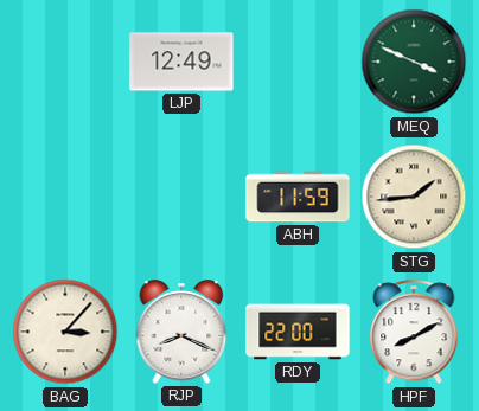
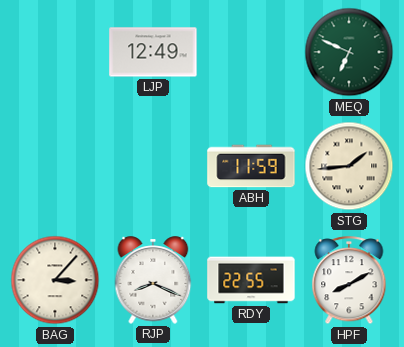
MEQ: 3:49 -> 6:49
RDY: 22:00 -> 22:55
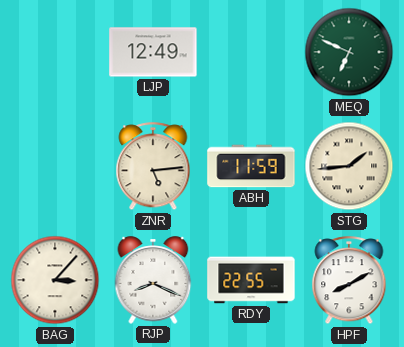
ZNR: none -> 5:14
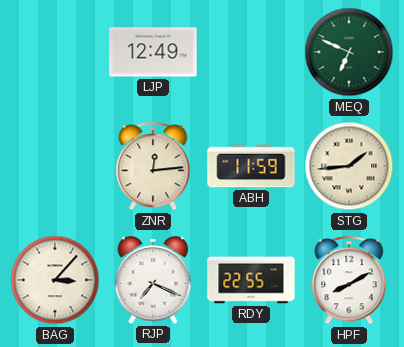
ZNR: 5:14 -> 12:14
RJP: 8:19 -> 7:19
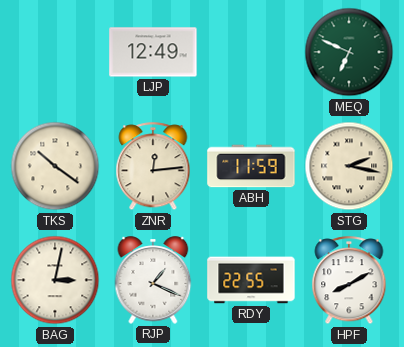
TKS: none -> 10:21
STG: 1:44 -> 2:17
BAG: 3:07 -> 3:02
RJP: 7:19 -> 1:19
